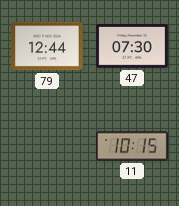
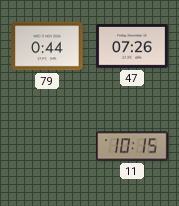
79: 12:44 -> 0:44
47: 07:30 -> 07:26
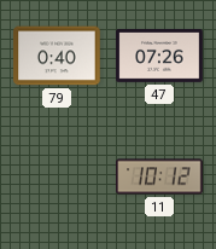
79: 0:44 -> 0:40
11: 10:15 -> 10:12
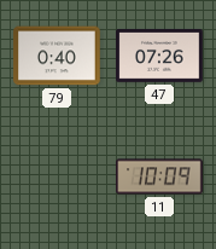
11: 10:12 -> 10:09
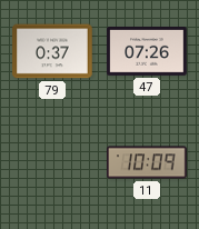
79: 0:40 -> 0:37
